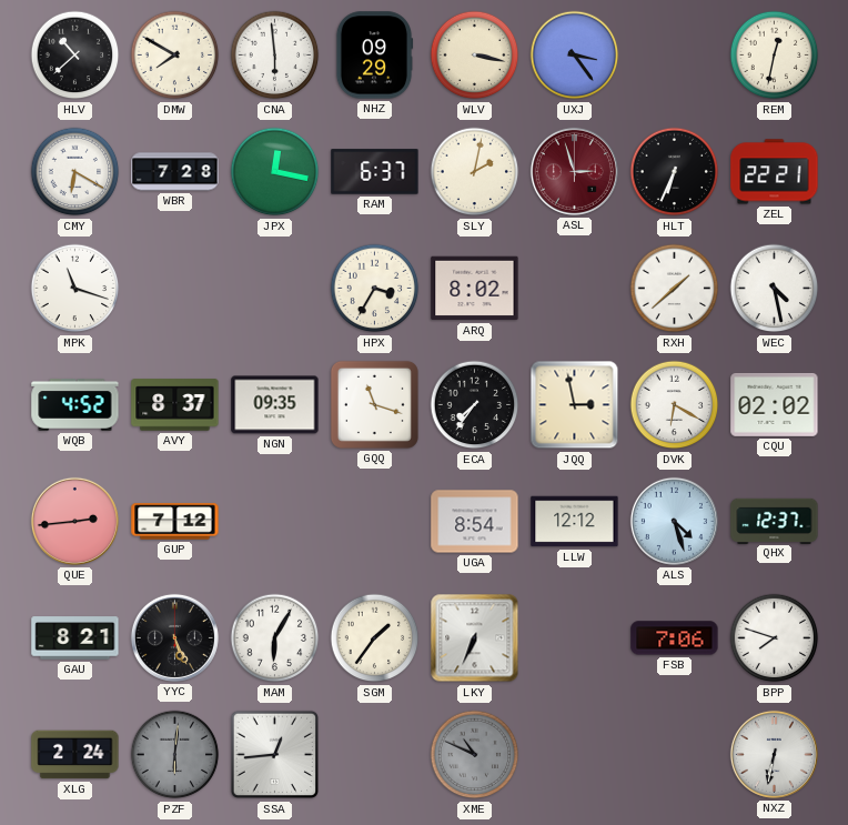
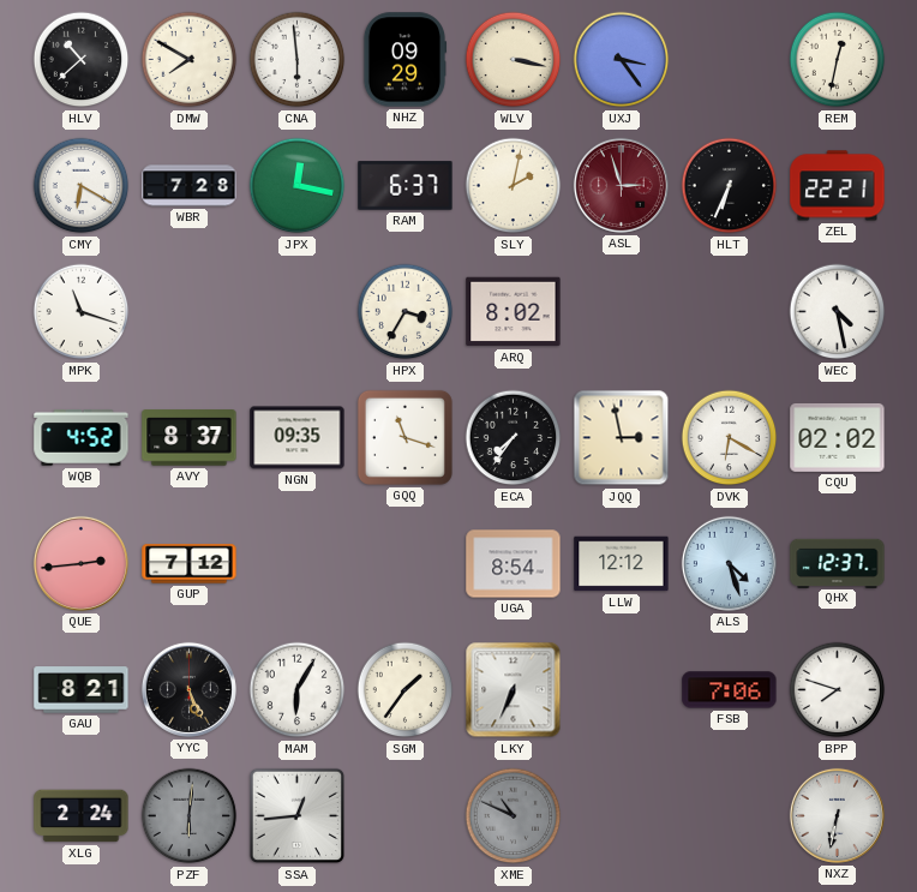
RXH: 1:38 -> none
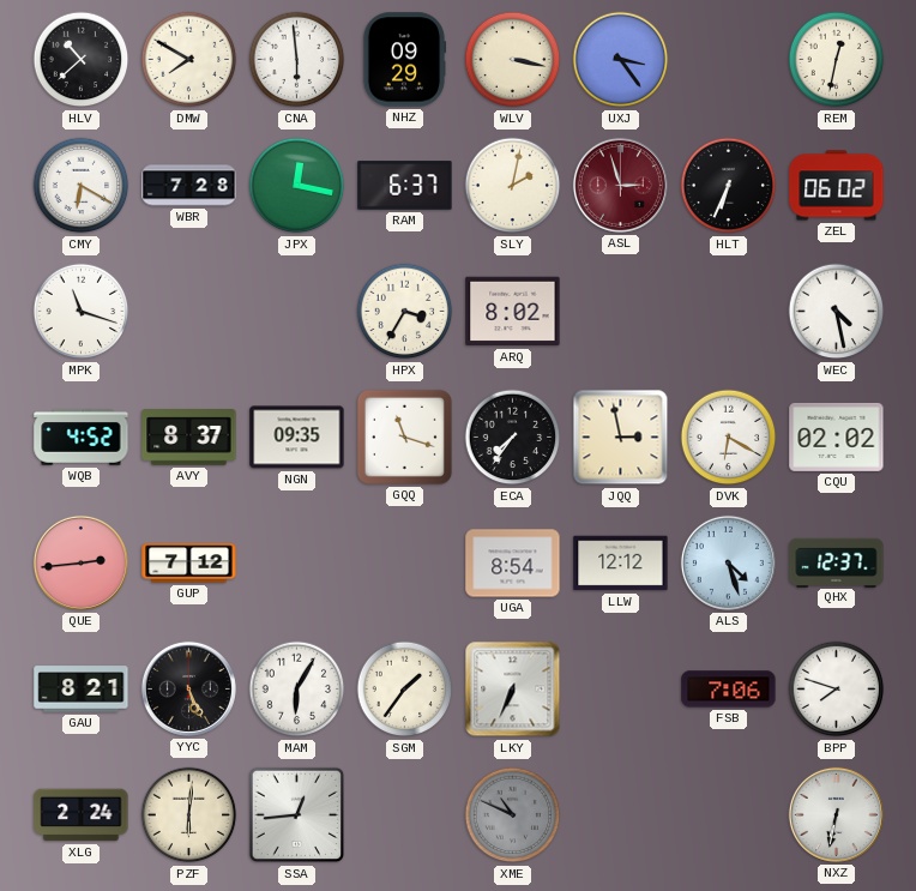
ZEL: 22:21 -> 06:02
PZF dial: grey -> cream
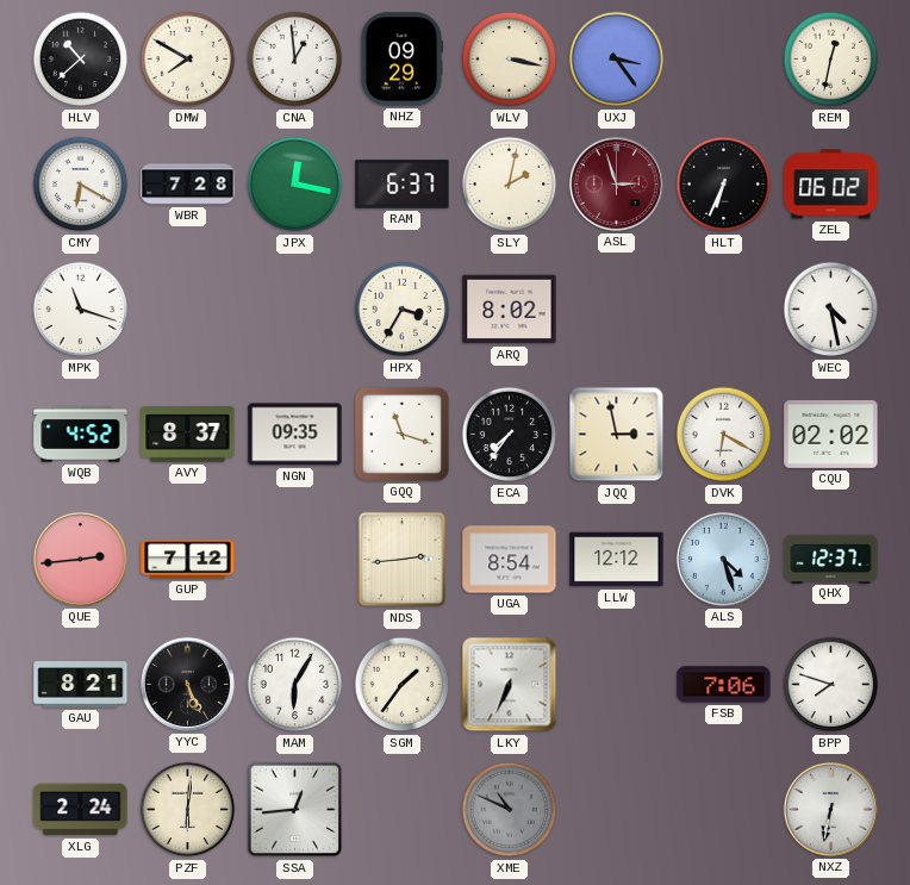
CNA: 5:59 -> 12:59
NDS: none -> 2:44
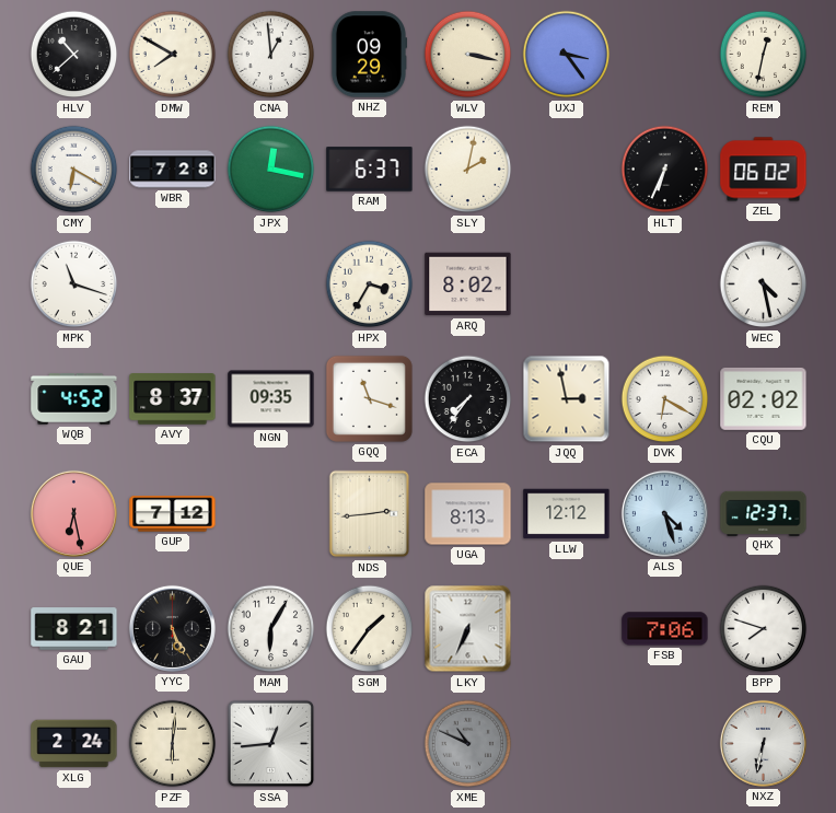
ASL: 2:57 -> none
QUE: 2:44 -> 6:28
UGA: 8:54 -> 8:13
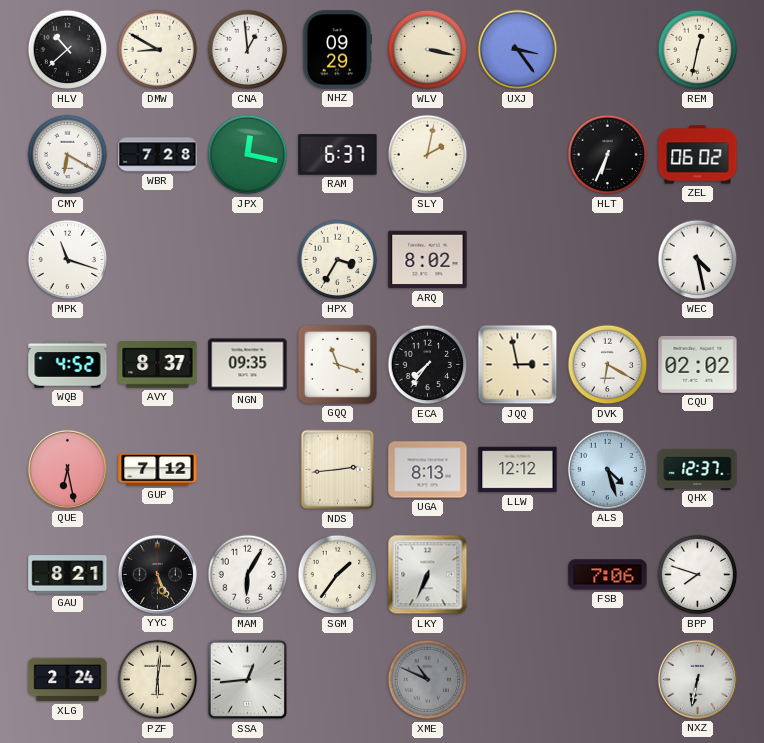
DMW: 7:50 -> 8:50
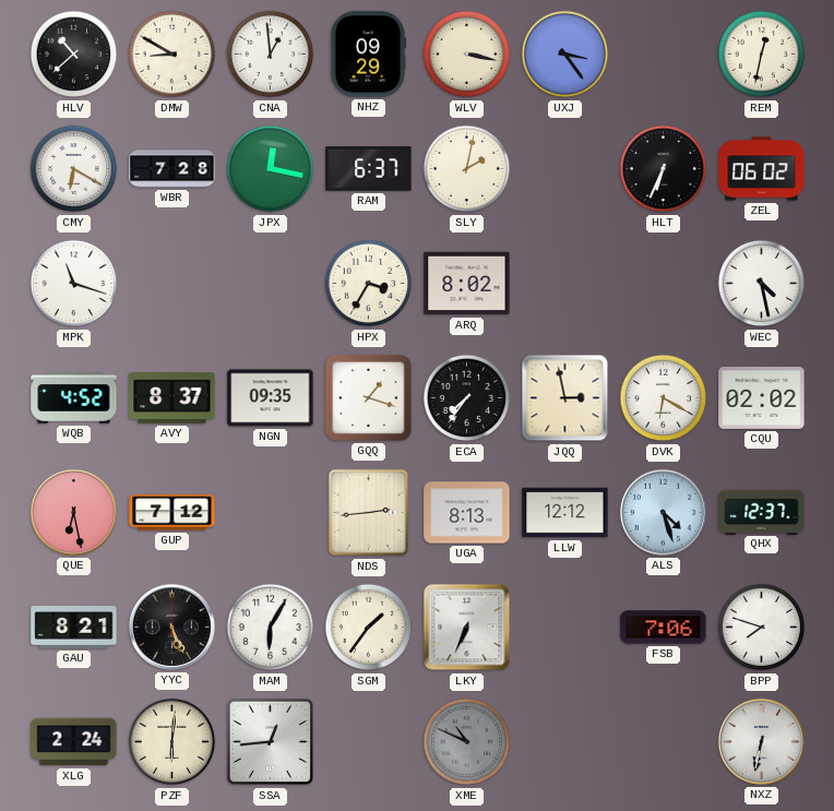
GQQ: 11:18 -> 1:18
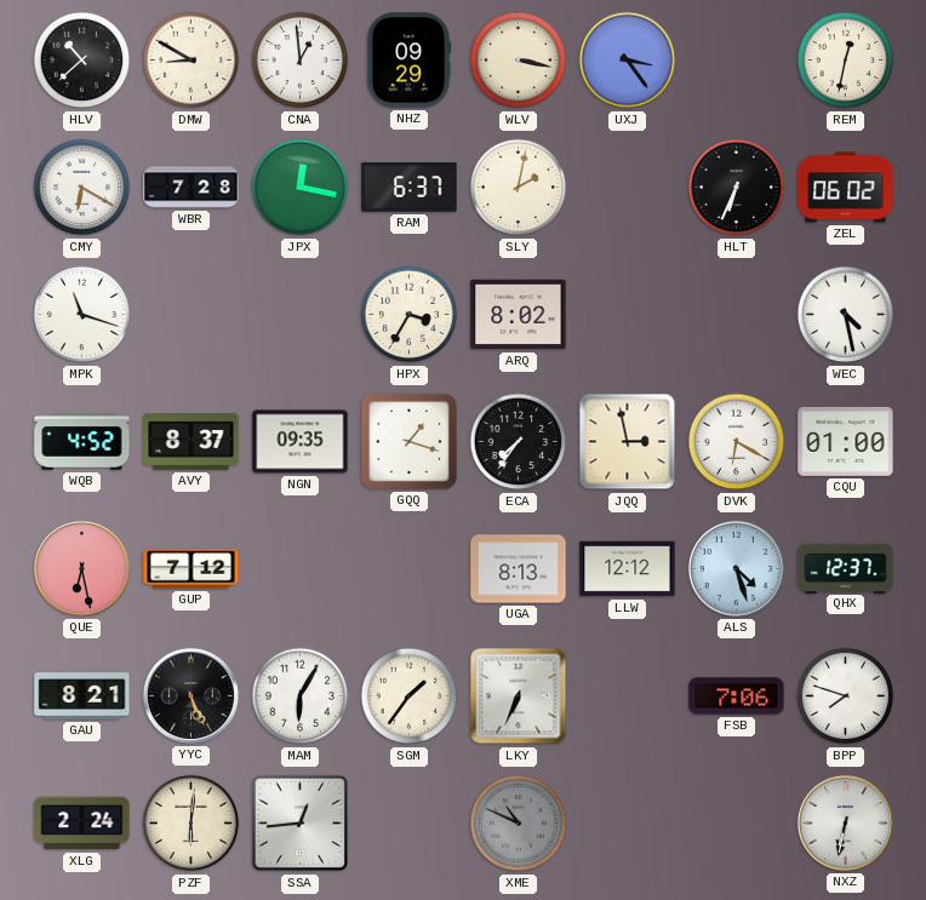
CQU: 02:02 -> 01:00
NDS: 2:44 -> none
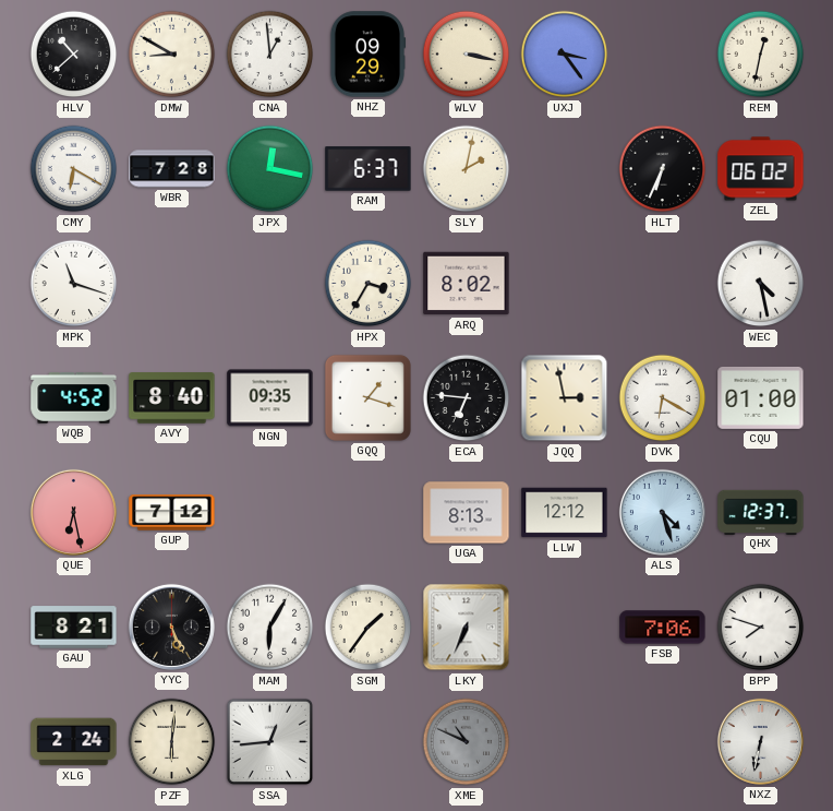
AVY: 8:37 -> 8:40
ECA: 7:36 -> 6:46
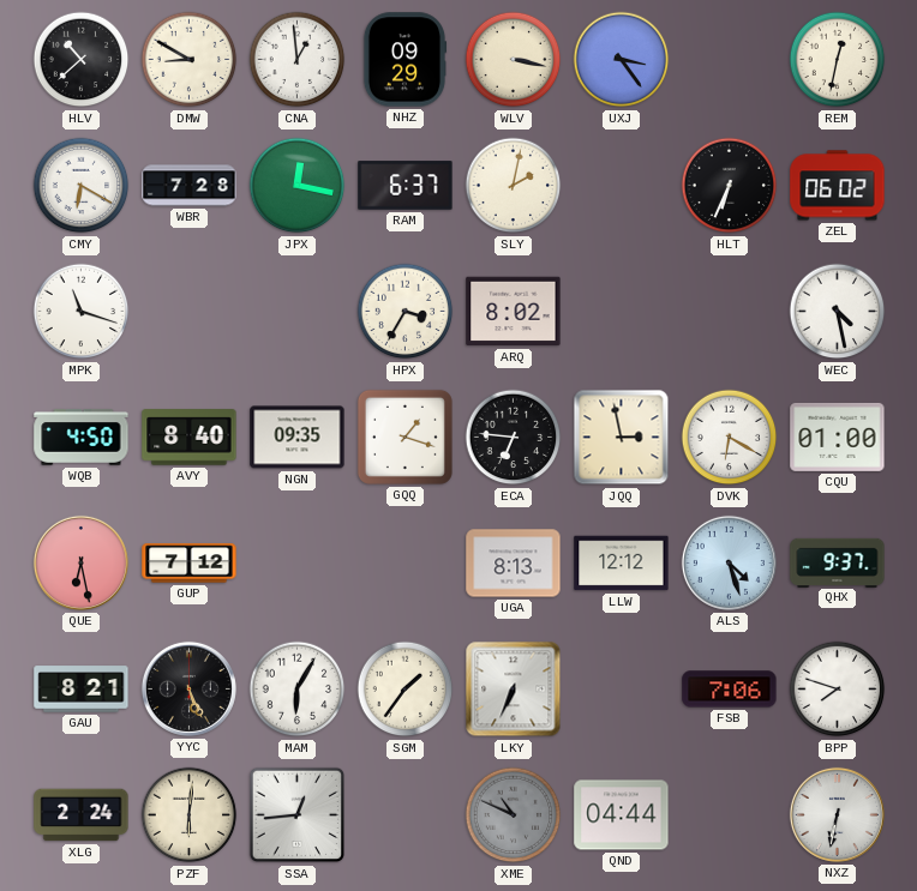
WQB: 4:52 -> 4:50
QHX: 12:37 -> 9:37
QND: none -> 04:44
